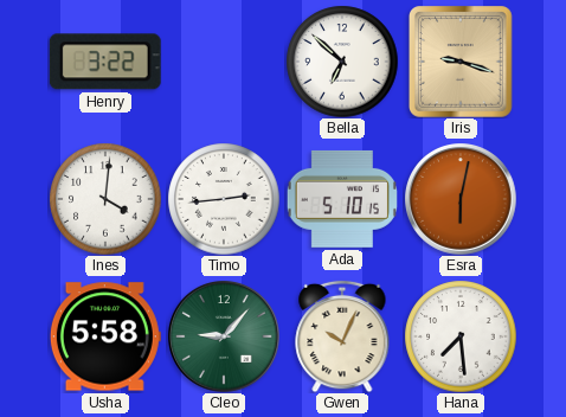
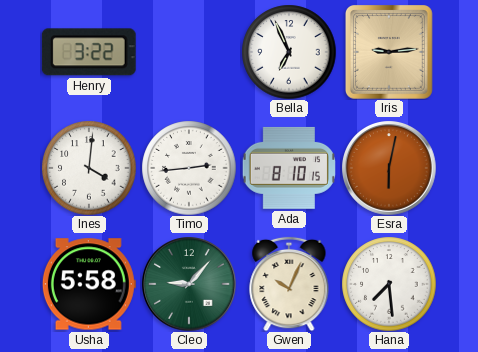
Bella: 6:52 -> 6:56
Iris: 9:18 -> 9:14
Ada: 5:10 -> 8:10
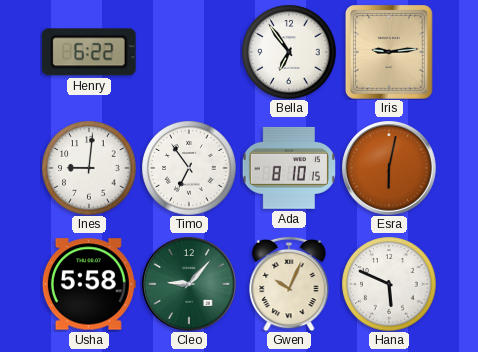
Henry: 3:22 -> 6:22
Bella: 6:56 -> 6:54
Ines: 4:01 -> 9:01
Timo: 2:44 -> 6:54
Hana: 7:29 -> 5:49
